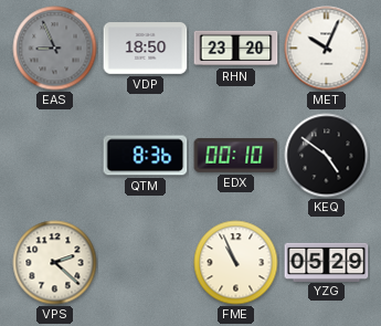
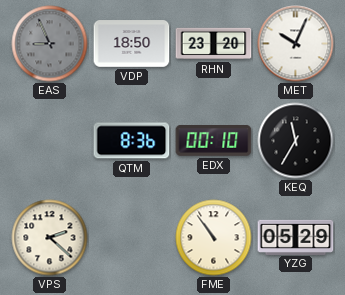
KEQ: 4:51 -> 11:35
FME: 10:56 -> 10:54
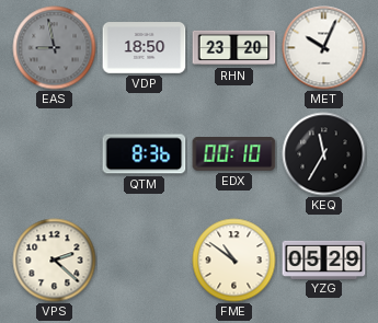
EAS: 8:56 -> 8:58
FME: 10:54 -> 10:51
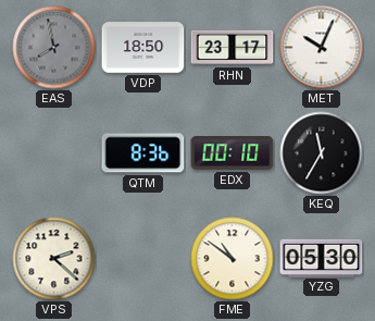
EAS: 8:58 -> 7:58
RHN: 23:20 -> 23:17
YZG: 05:29 -> 05:30
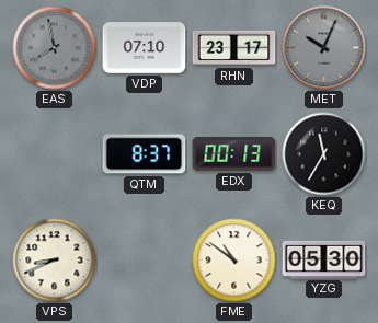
VDP: 18:50 -> 07:10
MET dial: white -> grey
QTM: 8:36 -> 8:37
EDX: 00:10 -> 00:13
VPS: 2:22 -> 8:41
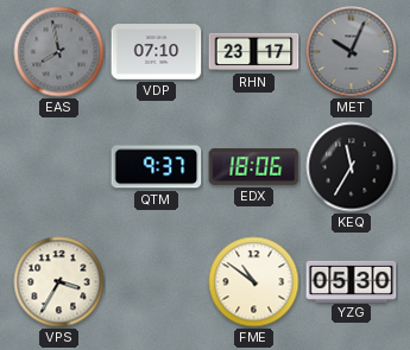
QTM: 8:37 -> 9:37
EDX: 00:13 -> 18:06
VPS: 8:41 -> 3:35
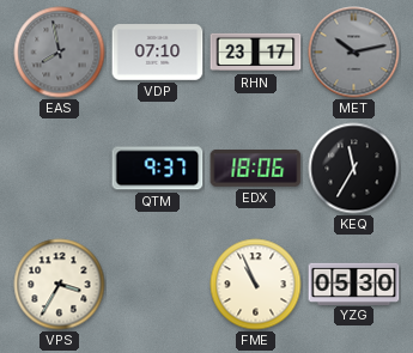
MET: 10:04 -> 10:13
FME: 10:51 -> 10:56
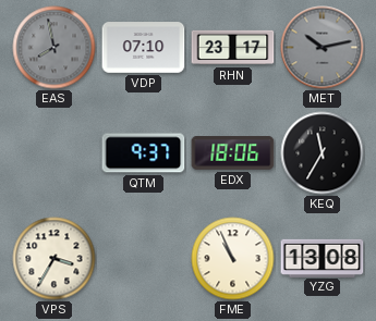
YZG: 05:30 -> 13:08
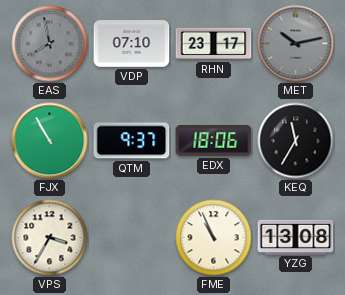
FJX: none -> 10:55
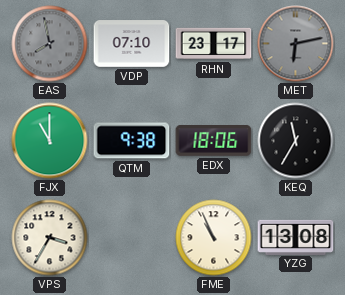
MET: 10:13 -> 6:13
FJX: 10:55 -> 11:00
QTM: 9:37 -> 9:38
